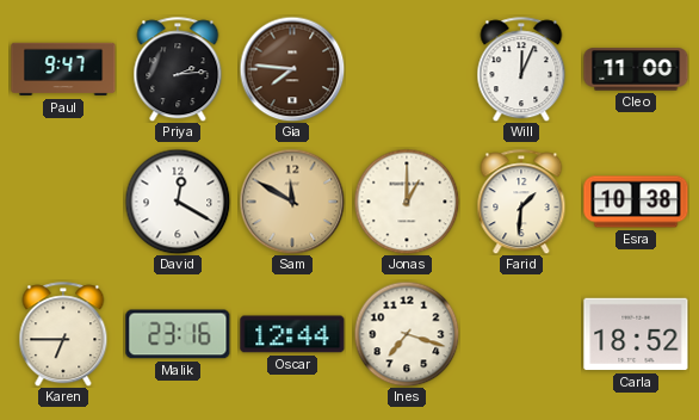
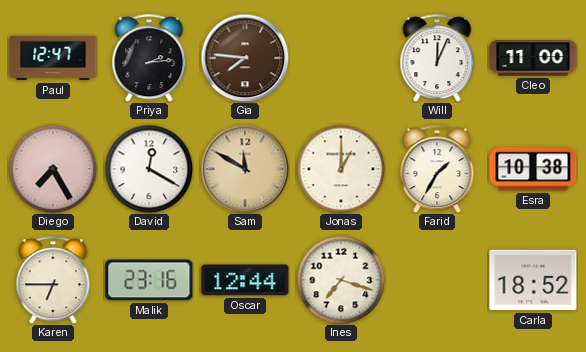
Paul: 9:47 -> 12:47
Diego: none -> 7:25
Farid: 1:31 -> 1:35
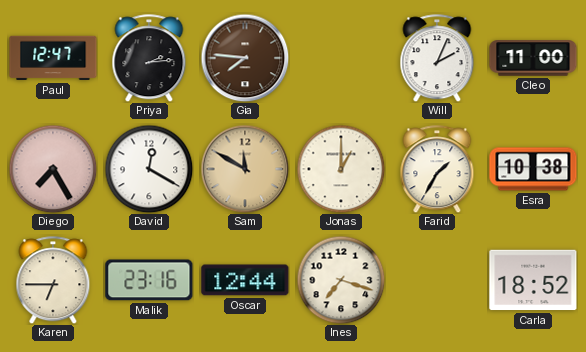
Will: 12:04 -> 2:04
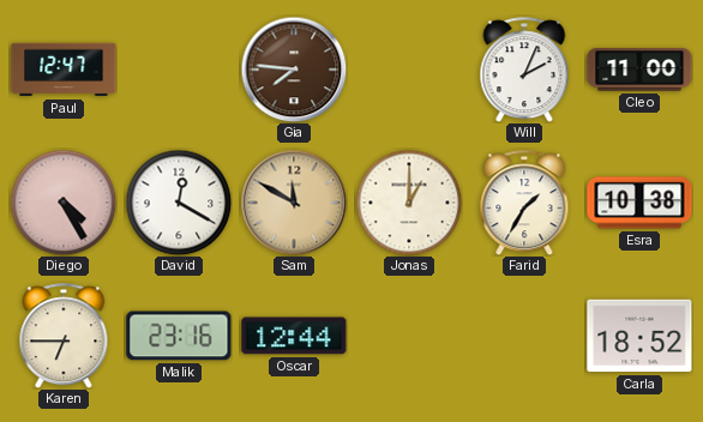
Priya: 2:14 -> none
Diego: 7:25 -> 4:25
Ines: 7:18 -> none
